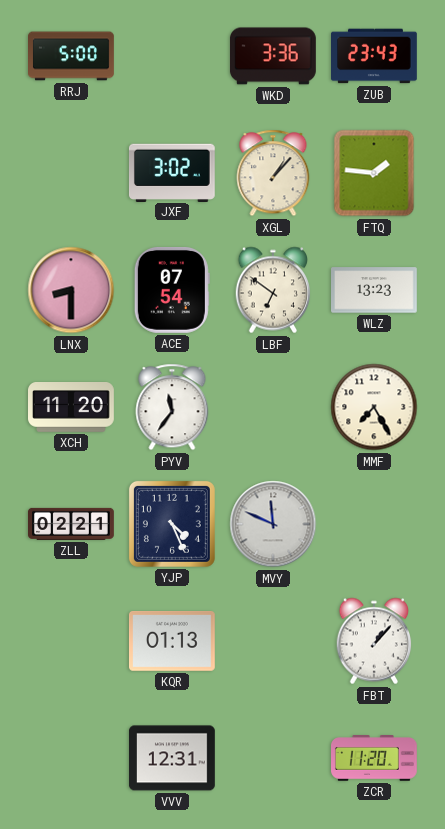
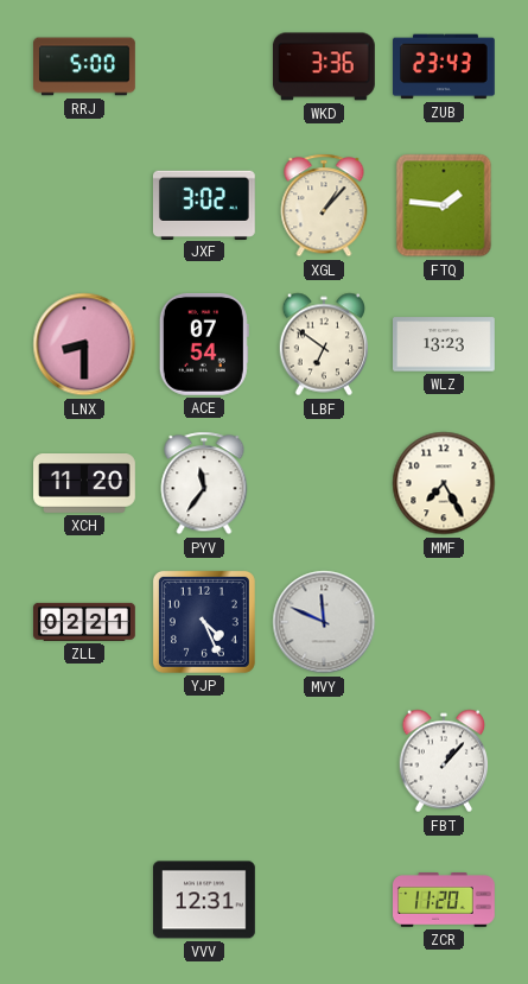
KQR: 01:13 -> none
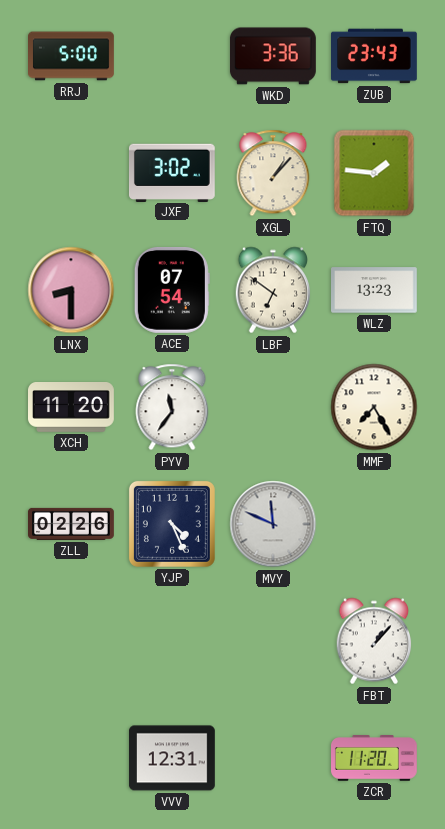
ZLL: 02:21 -> 02:26
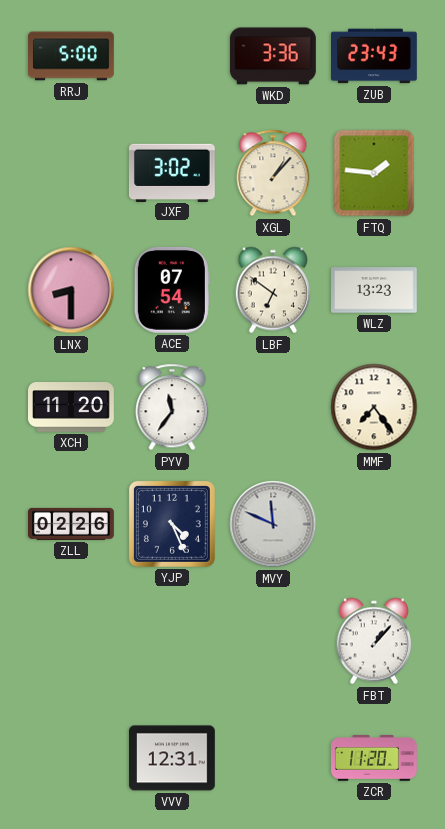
MMF: 7:25 -> 7:24
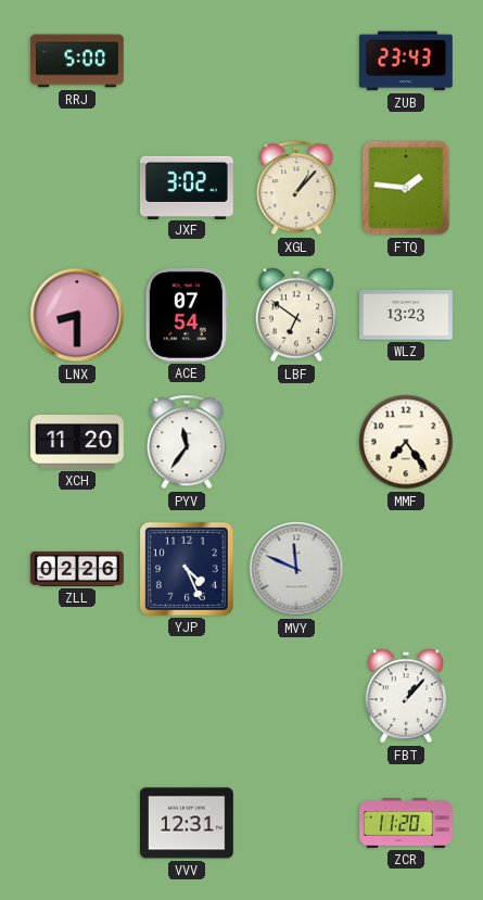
WKD: 3:36 -> none
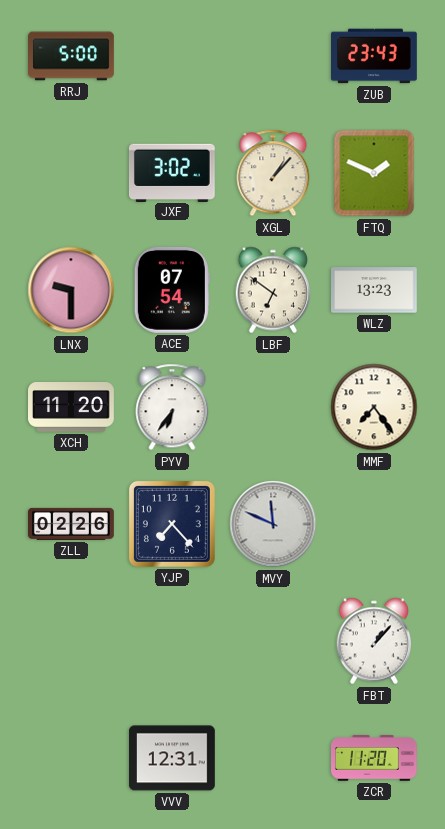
FTQ: 1:46 -> 1:49
LNX: 8:30 -> 9:30
PYV: 11:36 -> 6:36
YJP: 4:26 -> 7:23
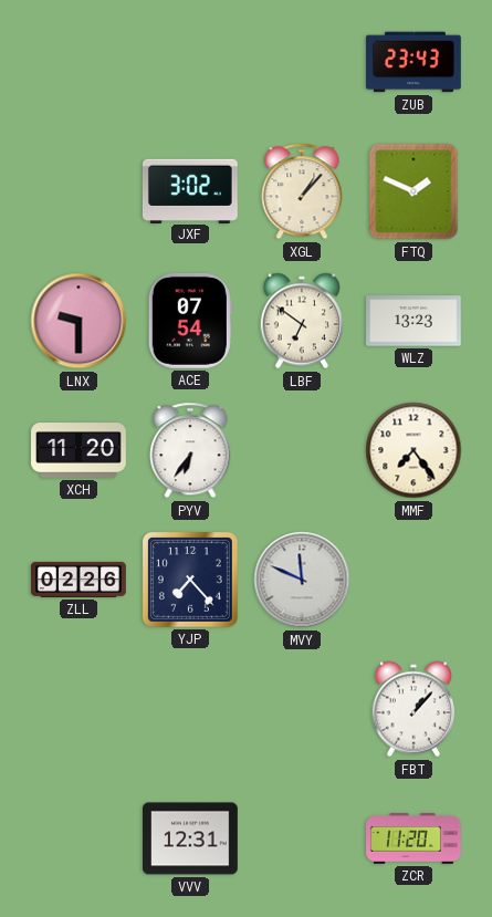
RRJ: 5:00 -> none
